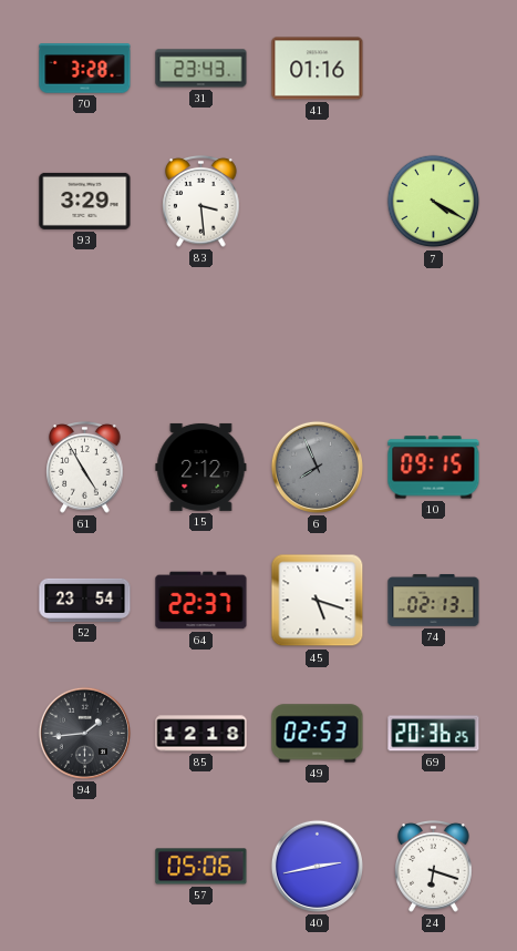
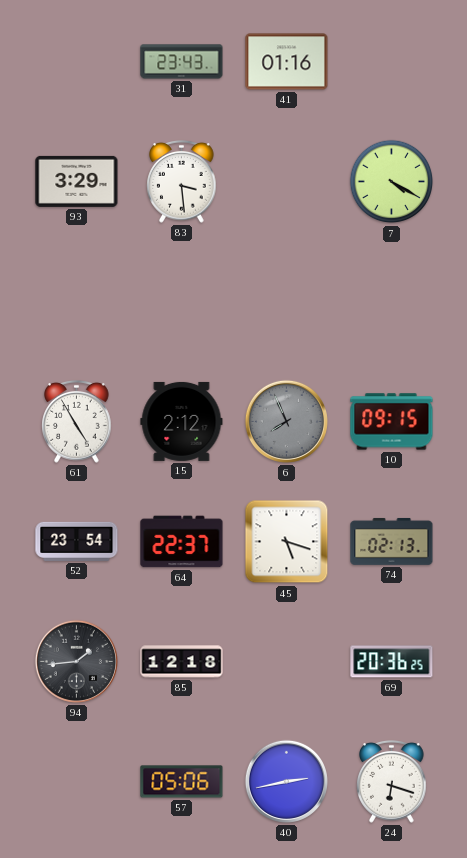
70: 3:28 -> none
49: 02:53 -> none
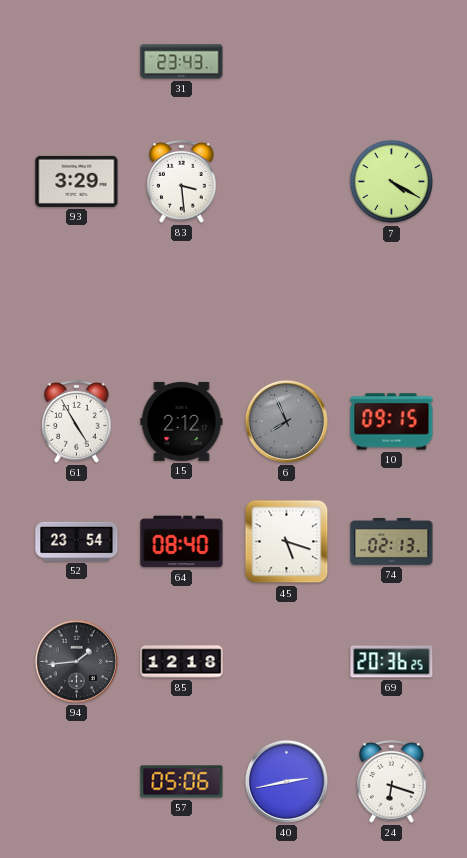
41: 01:16 -> none
64: 22:37 -> 08:40
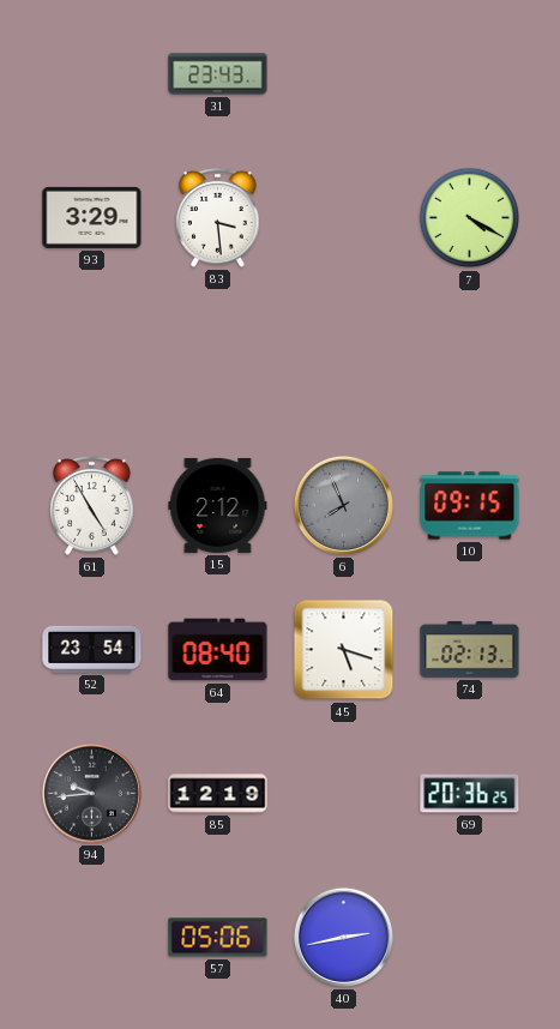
94: 1:44 -> 9:44
85: 12:18 -> 12:19
24: 6:18 -> none
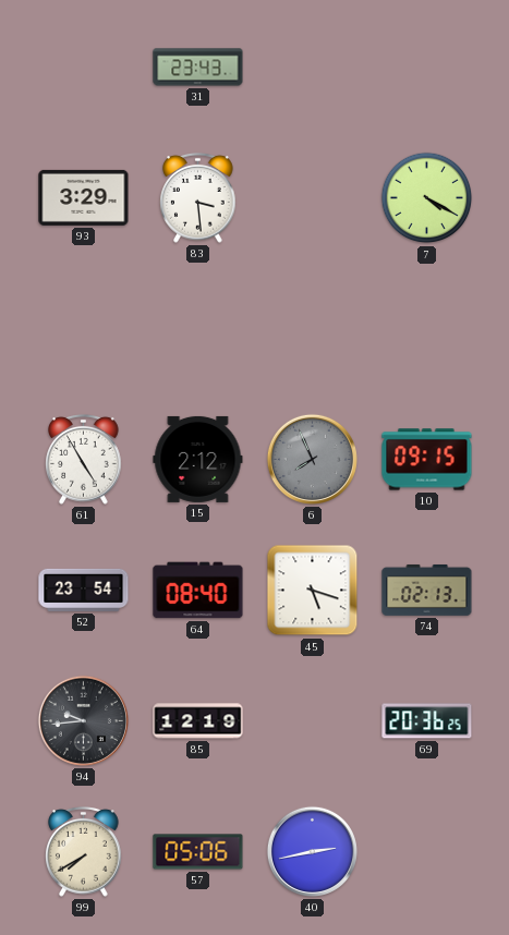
99: none -> 7:40
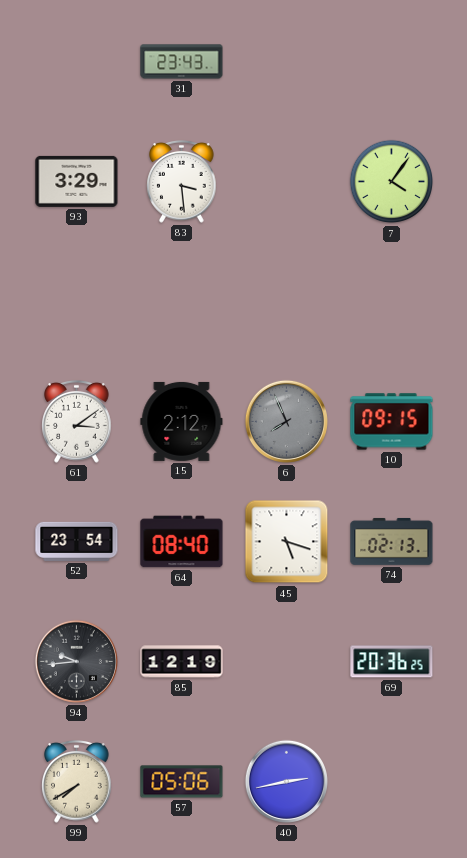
7: 4:20 -> 4:06
61: 4:55 -> 3:09
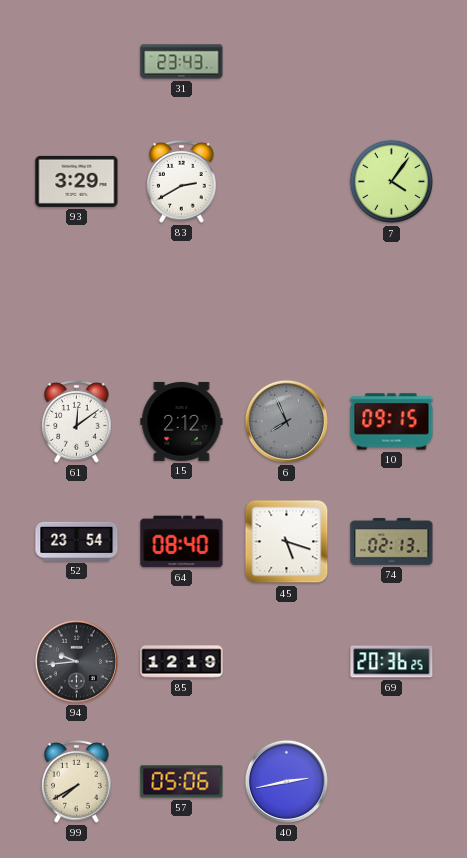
83: 3:29 -> 2:40
61: 3:09 -> 12:09
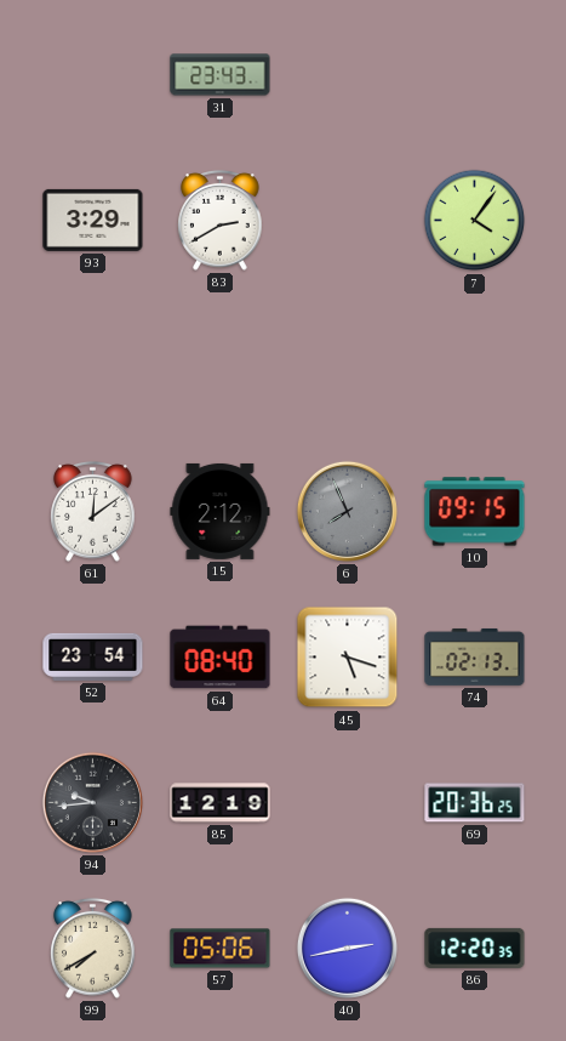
86: none -> 12:20
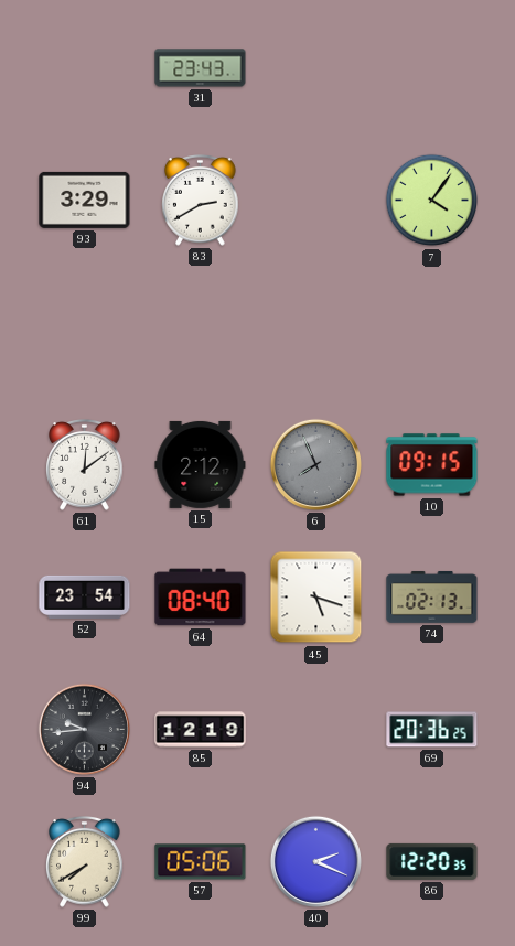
40: 2:43 -> 2:19
